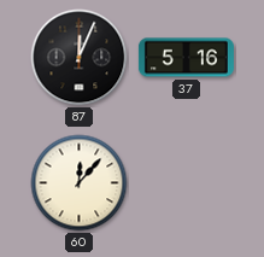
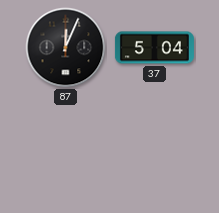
37: 5:16 -> 5:04
60: 12:07 -> none
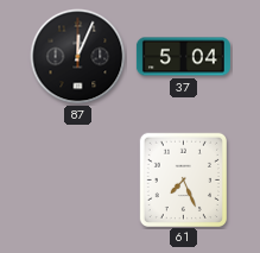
61: none -> 7:26
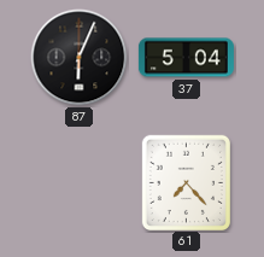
87: 12:04 -> 6:04
61: 7:26 -> 7:23
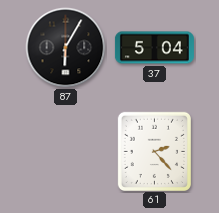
87: 6:04 -> 6:05
61: 7:23 -> 2:23
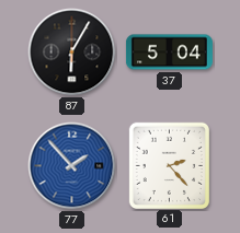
77: none -> 1:53
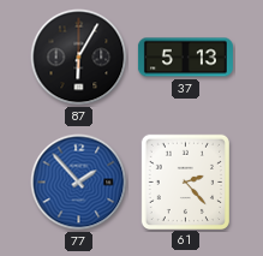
37: 5:04 -> 5:13
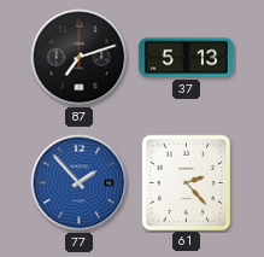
87: 6:05 -> 7:12
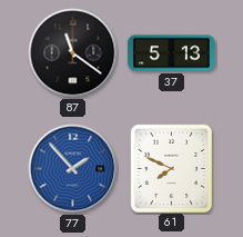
87: 7:12 -> 11:21
61: 2:23 -> 7:49
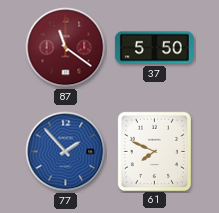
87 dial: black -> burgundy
37: 5:13 -> 5:50
